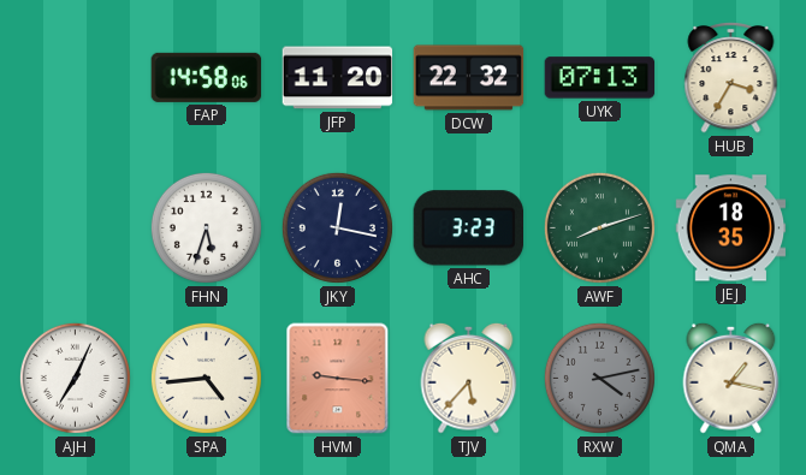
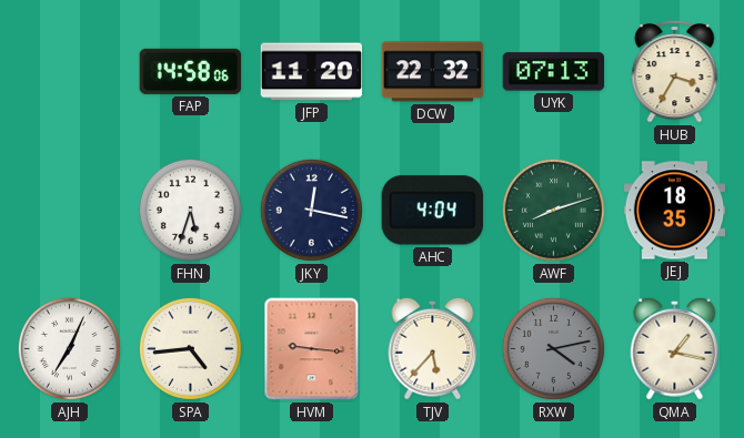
AHC: 3:23 -> 4:04
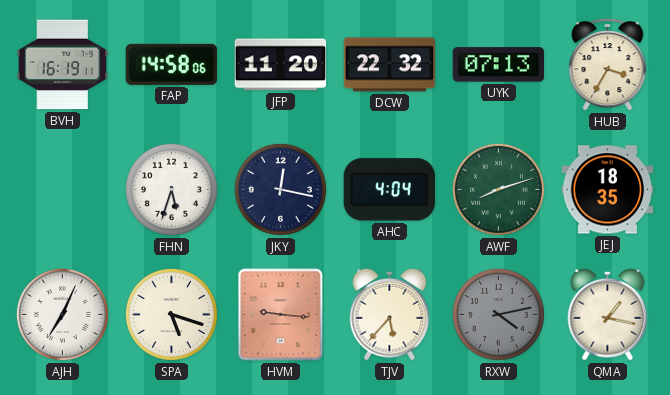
BVH: none -> 16:19
SPA: 4:44 -> 5:18
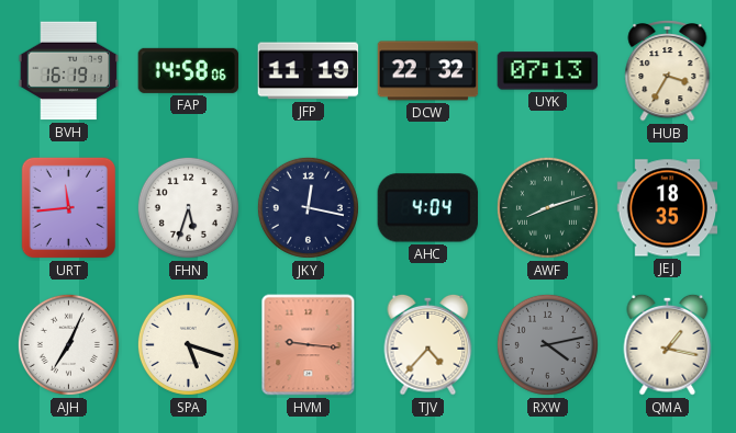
JFP: 11:20 -> 11:19
URT: none -> 11:44
TJV: 5:37 -> 4:37
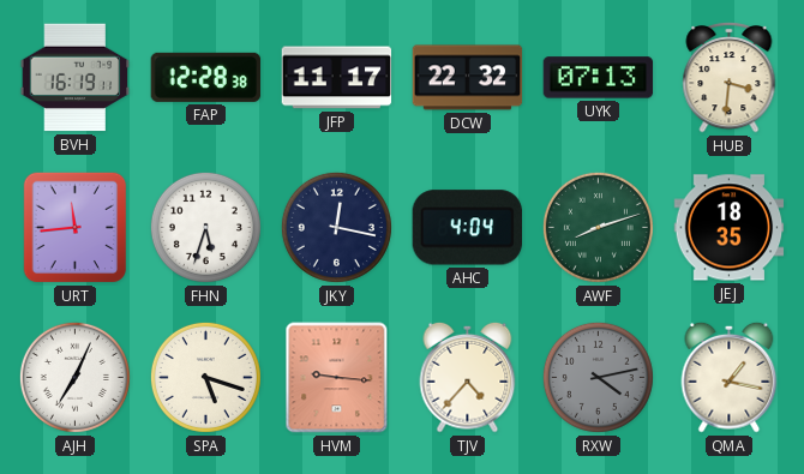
FAP: 14:58 -> 12:28
JFP: 11:19 -> 11:17
HUB: 3:35 -> 3:31
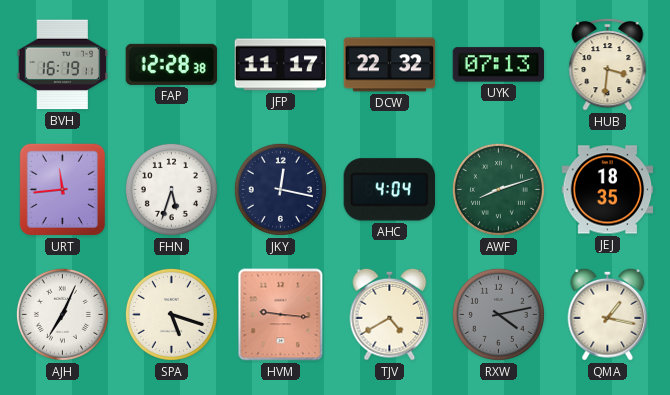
TJV: 4:37 -> 4:40
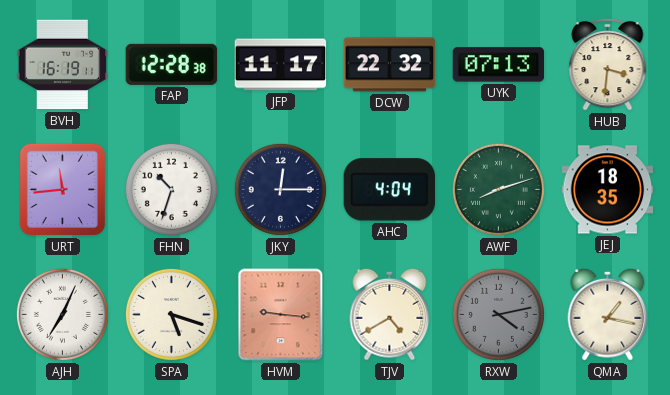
FHN: 5:33 -> 10:33
JKY: 12:17 -> 12:15
